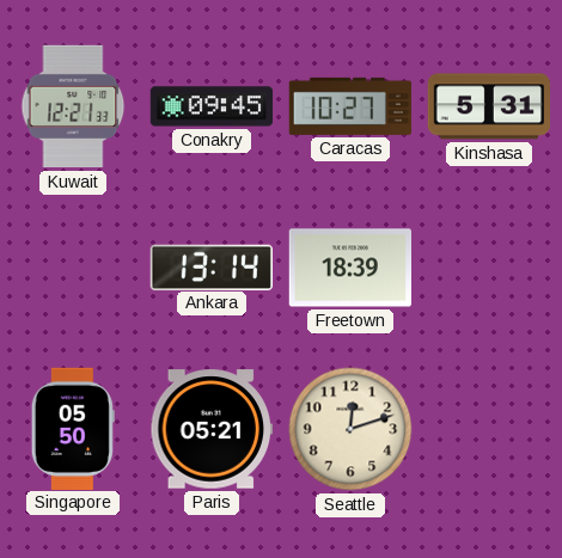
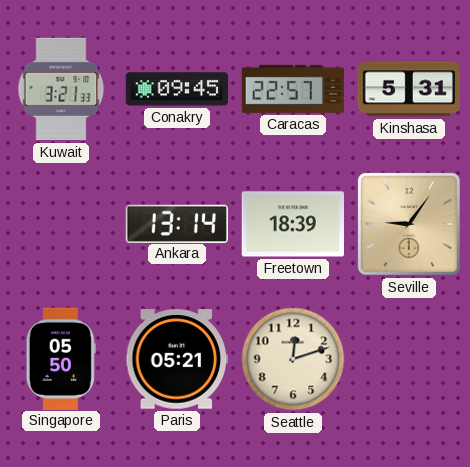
Kuwait: 12:21 -> 3:21
Caracas: 10:27 -> 22:57
Seville: none -> 9:06
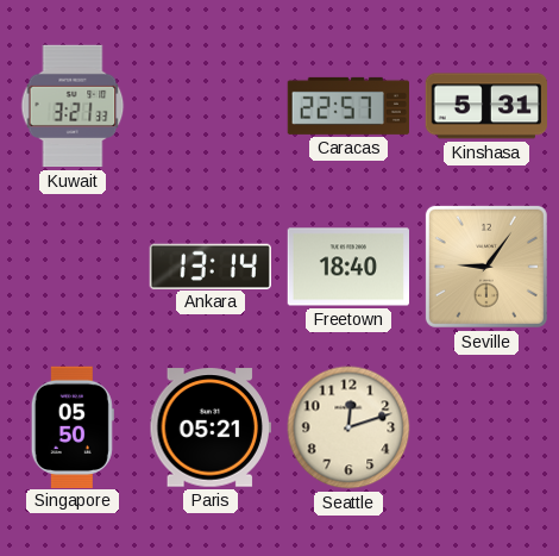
Conakry: 09:45 -> none
Freetown: 18:39 -> 18:40
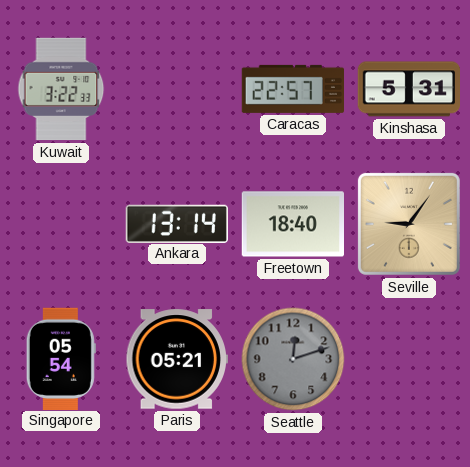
Kuwait: 3:21 -> 3:22
Singapore: 05:50 -> 05:54
Seattle dial: cream -> grey
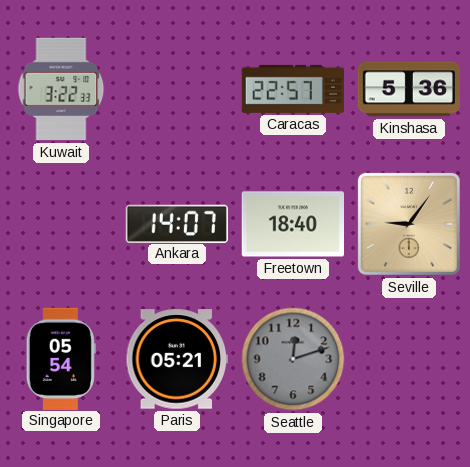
Kinshasa: 5:31 -> 5:36
Ankara: 13:14 -> 14:07
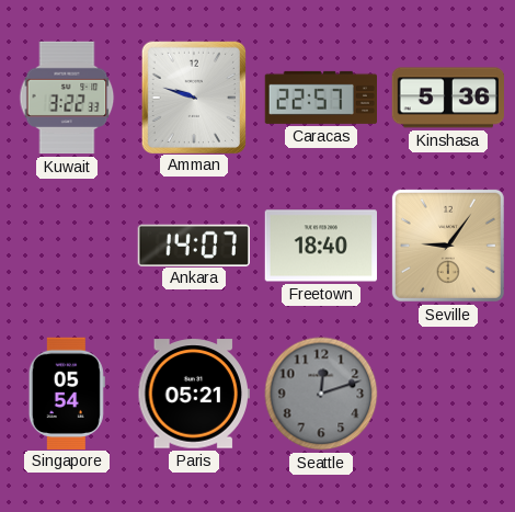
Amman: none -> 9:48
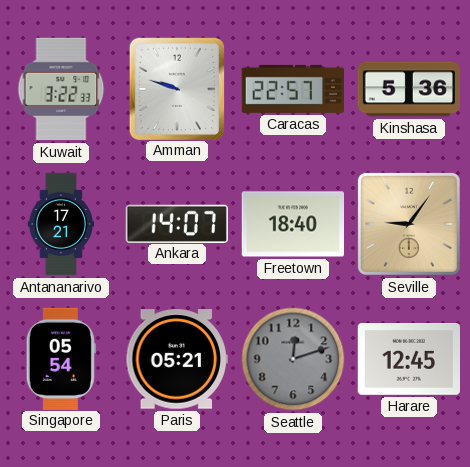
Antananarivo: none -> 17:21
Harare: none -> 12:45
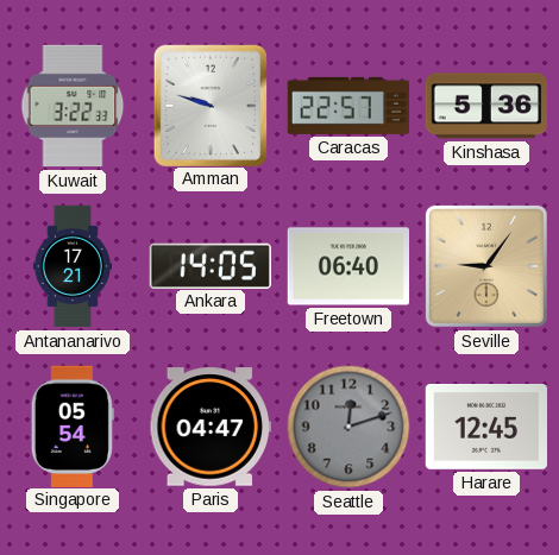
Ankara: 14:07 -> 14:05
Freetown: 18:40 -> 06:40
Paris: 05:21 -> 04:47
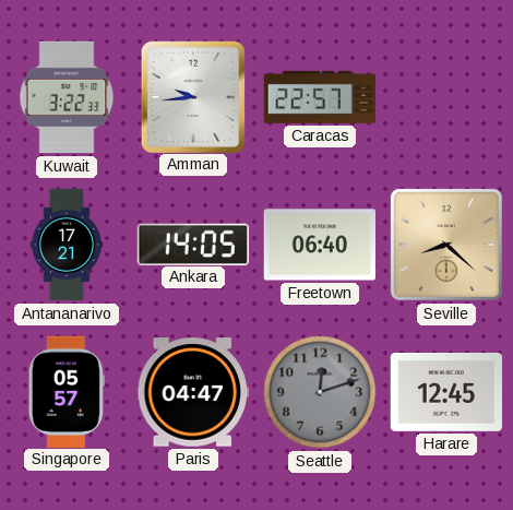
Amman: 9:48 -> 9:44
Kinshasa: 5:36 -> none
Seville: 9:06 -> 8:22
Singapore: 05:54 -> 05:57
